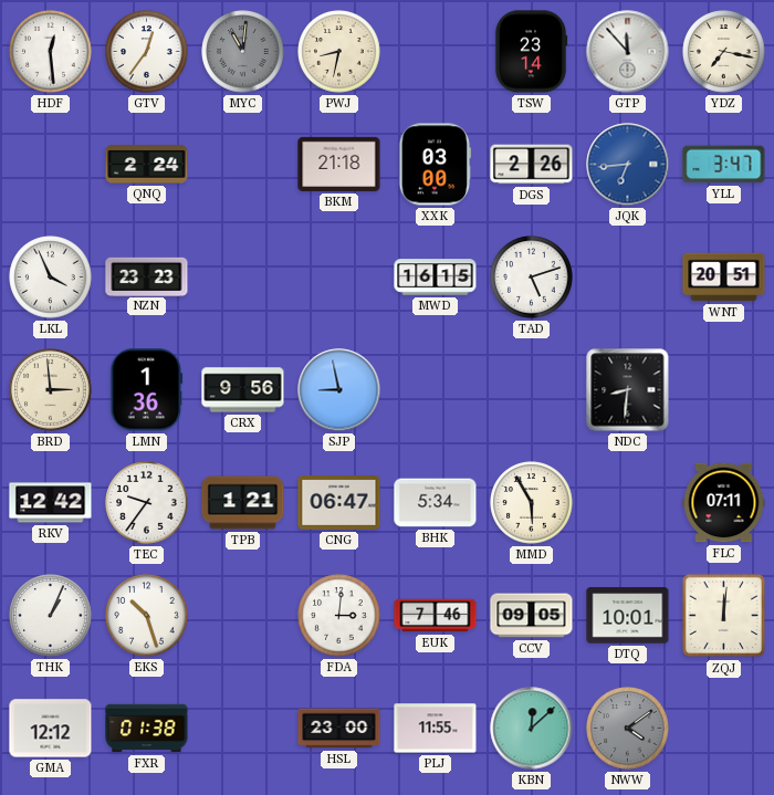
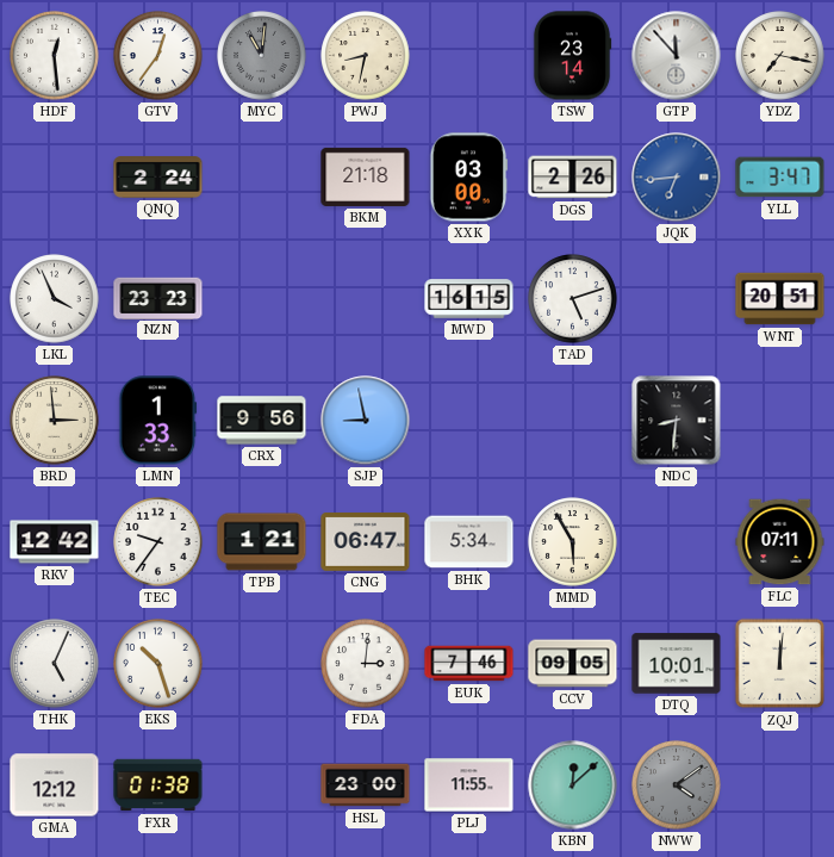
LMN: 1:36 -> 1:33
THK: 1:04 -> 5:04
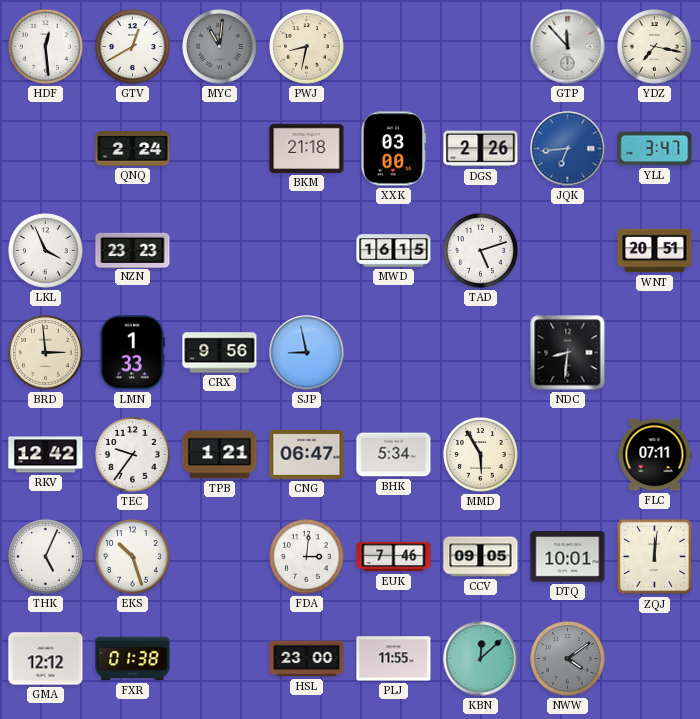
GTV: 12:36 -> 12:40
TSW: 23:14 -> none
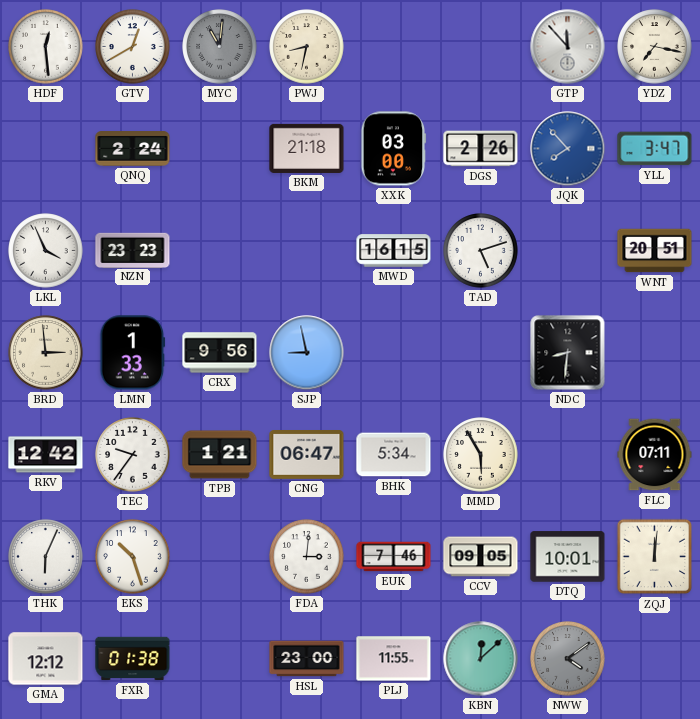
JQK: 6:44 -> 7:53
THK: 5:04 -> 6:04
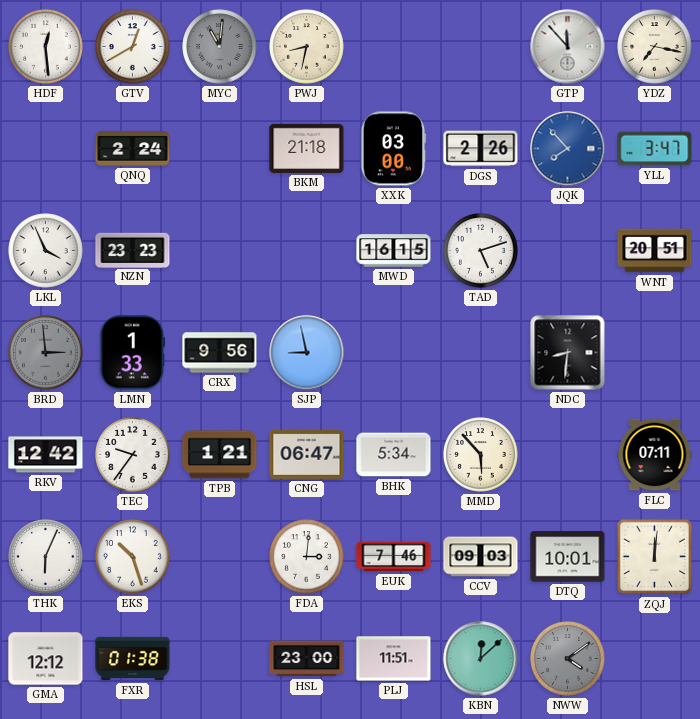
BRD dial: cream -> grey
MMD: 5:55 -> 5:53
CCV: 09:05 -> 09:03
PLJ: 11:55 -> 11:51
